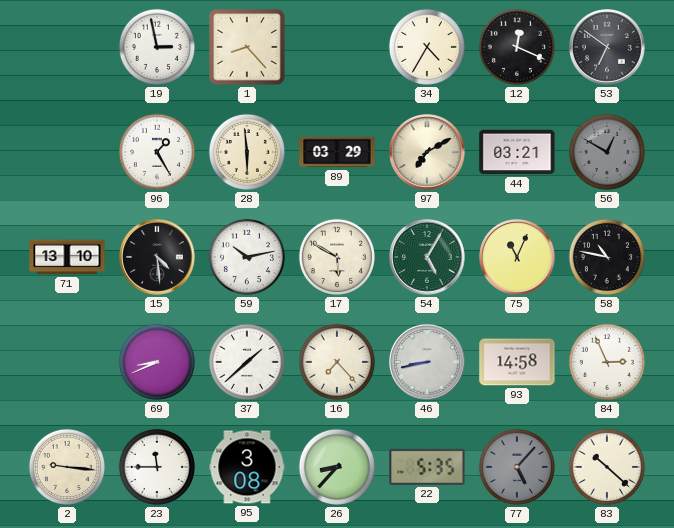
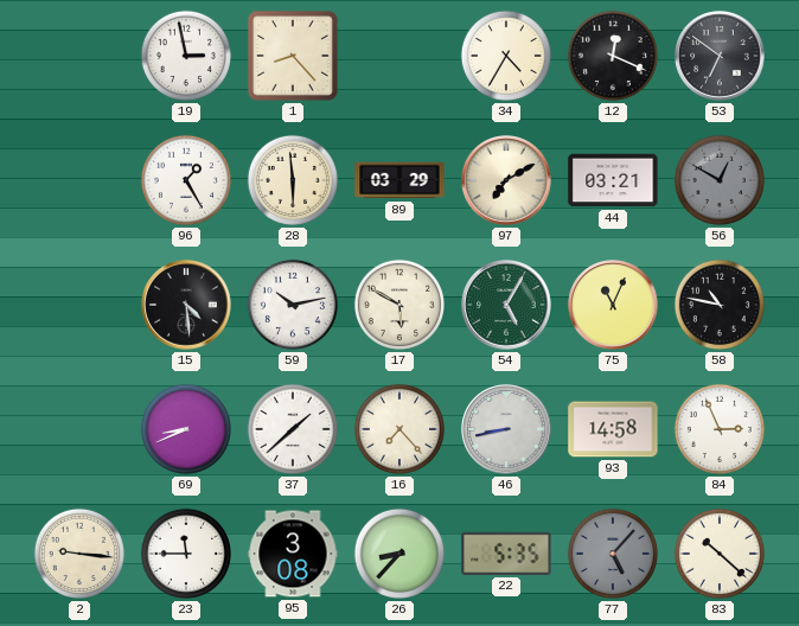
71: 13:10 -> none
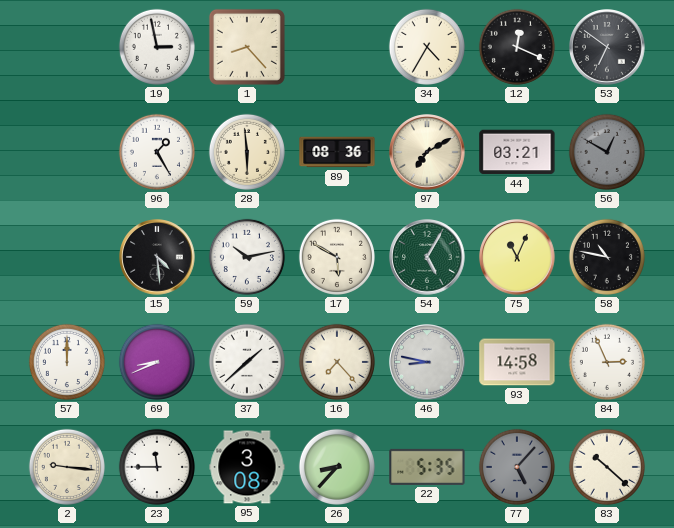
89: 03:29 -> 08:36
57: none -> 12:00
46: 8:43 -> 8:47
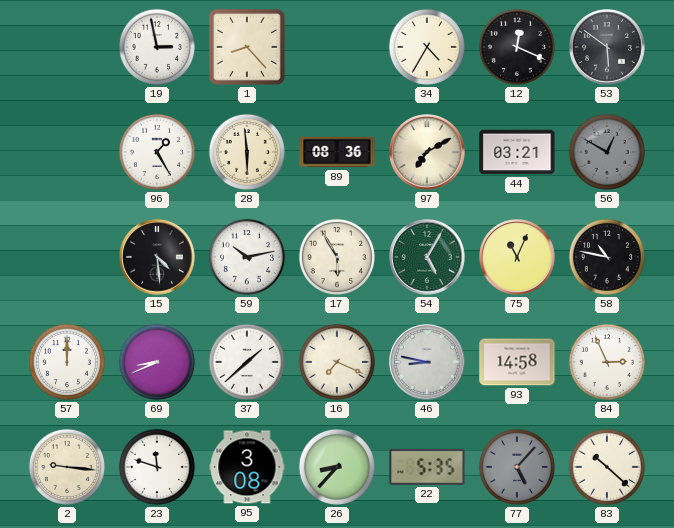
53: 6:51 -> 5:51
17: 5:50 -> 5:55
16: 7:23 -> 7:19
23: 11:45 -> 11:48
